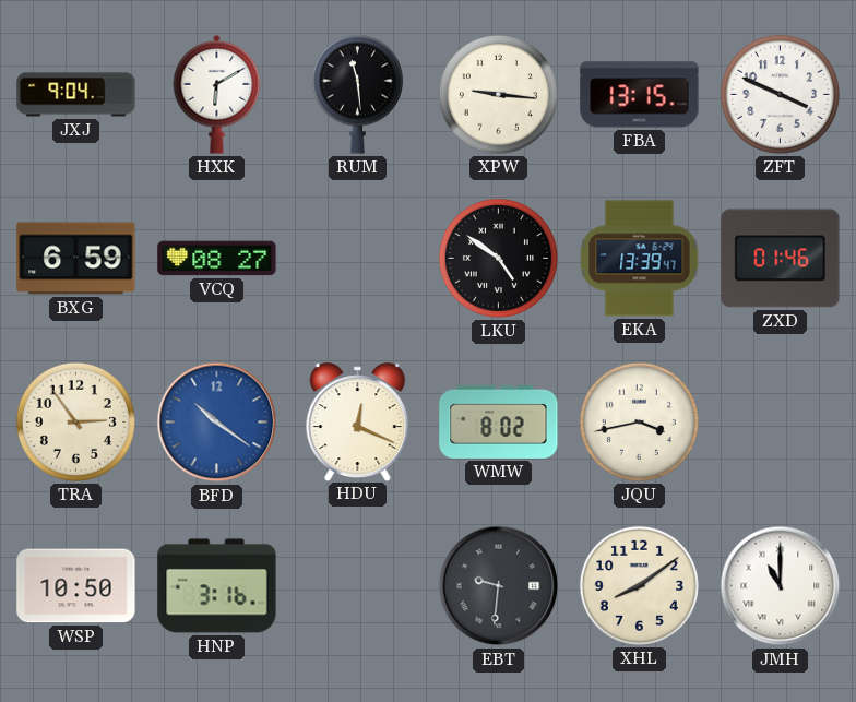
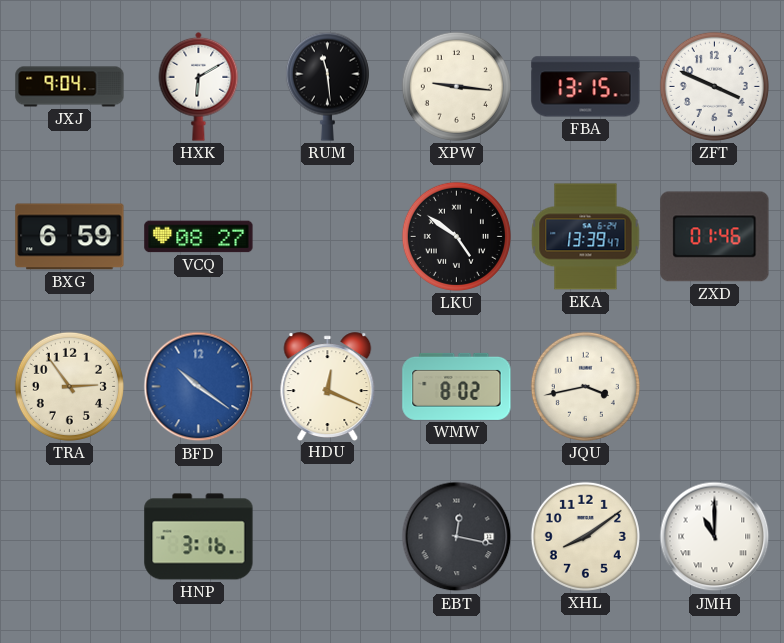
WSP: 10:50 -> none
EBT: 9:31 -> 12:17
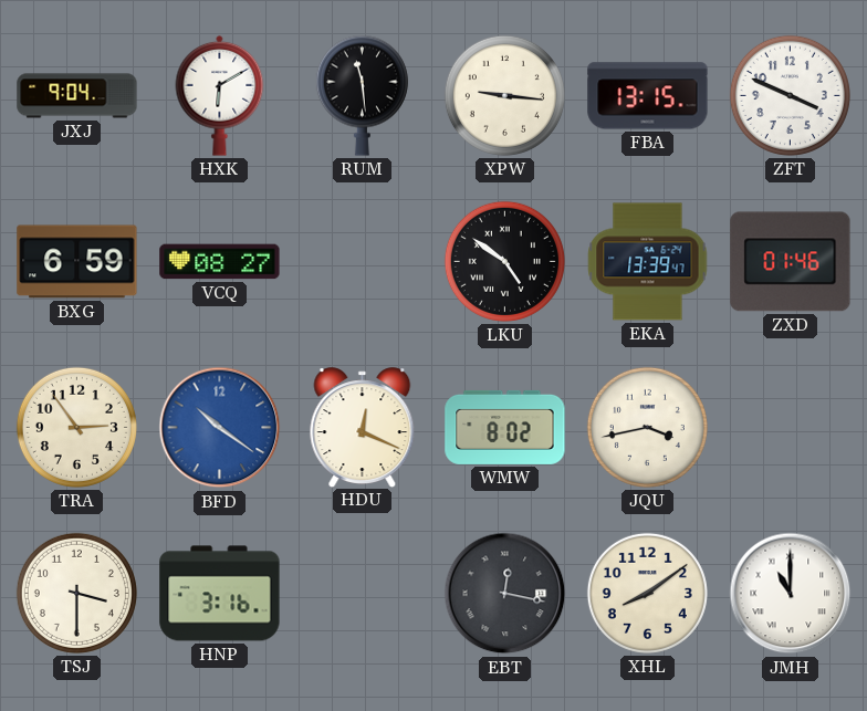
TSJ: none -> 3:30
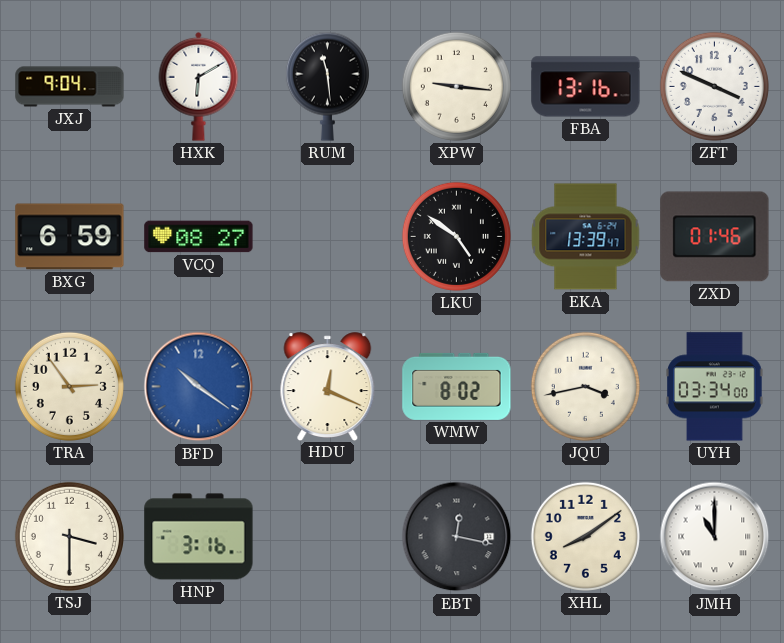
FBA: 13:15 -> 13:16
UYH: none -> 03:34
